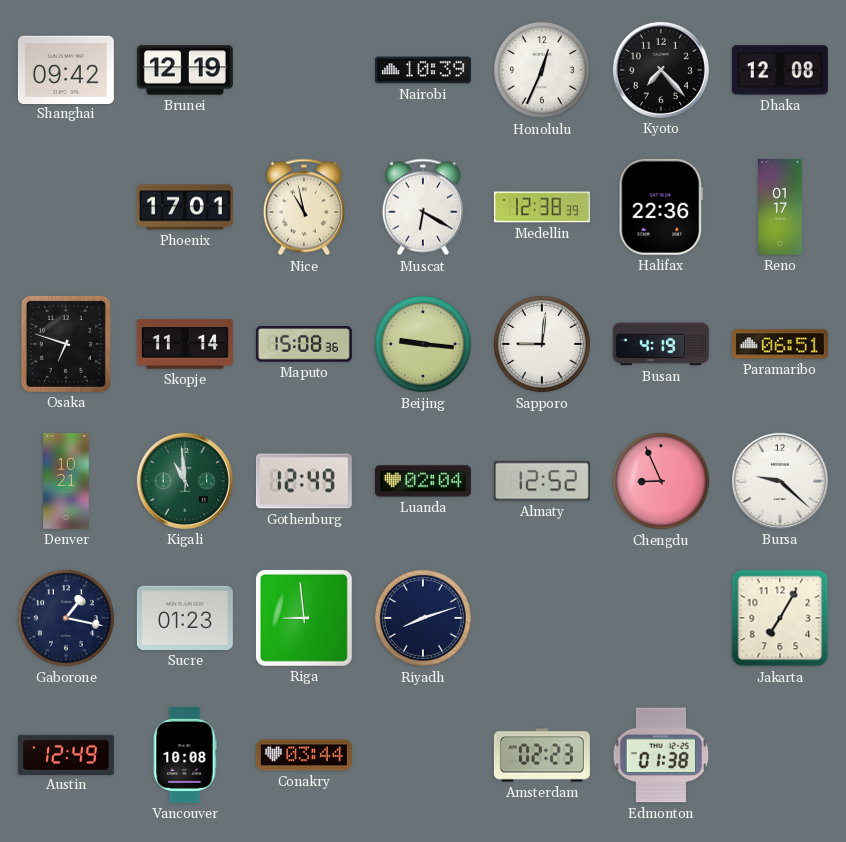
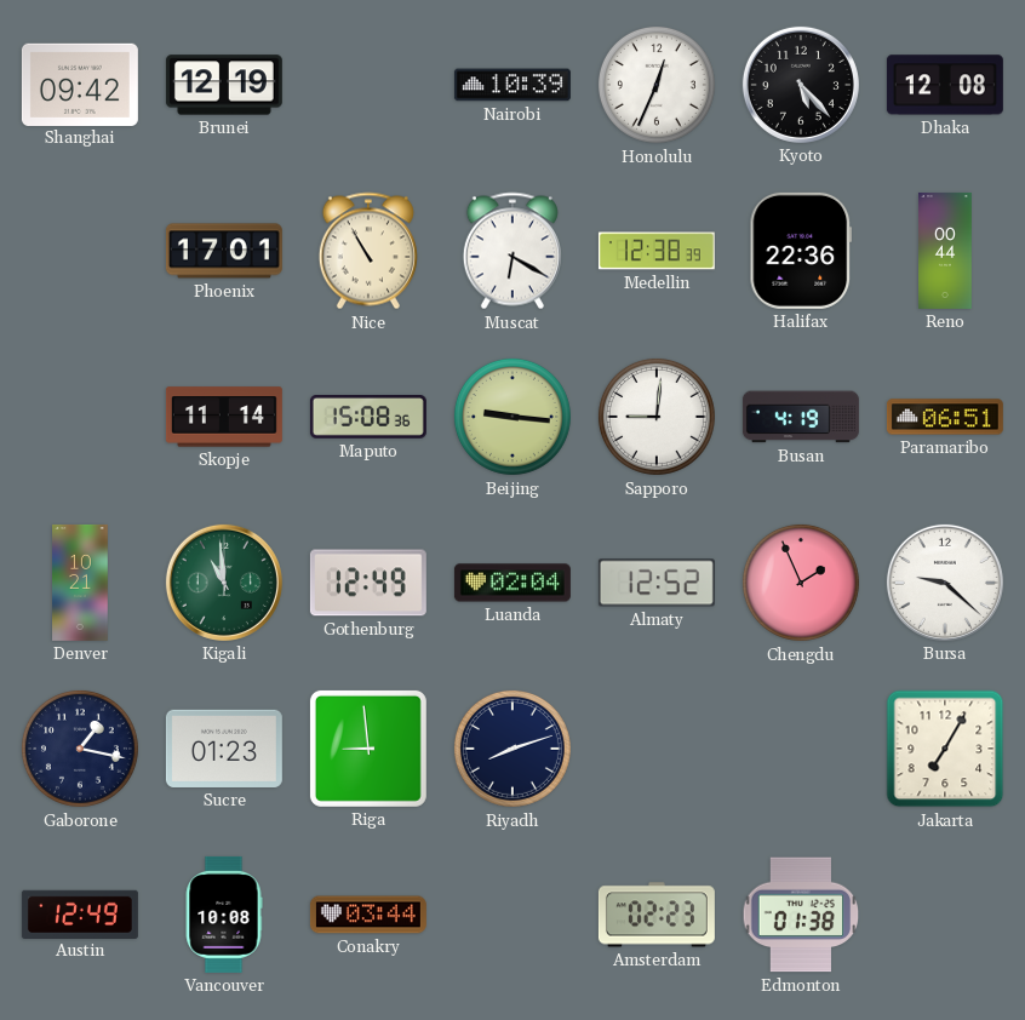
Kyoto: 7:23 -> 5:23
Nice: 10:58 -> 10:55
Reno: 01:17 -> 00:44
Osaka: 6:48 -> none
Chengdu: 8:56 -> 1:56
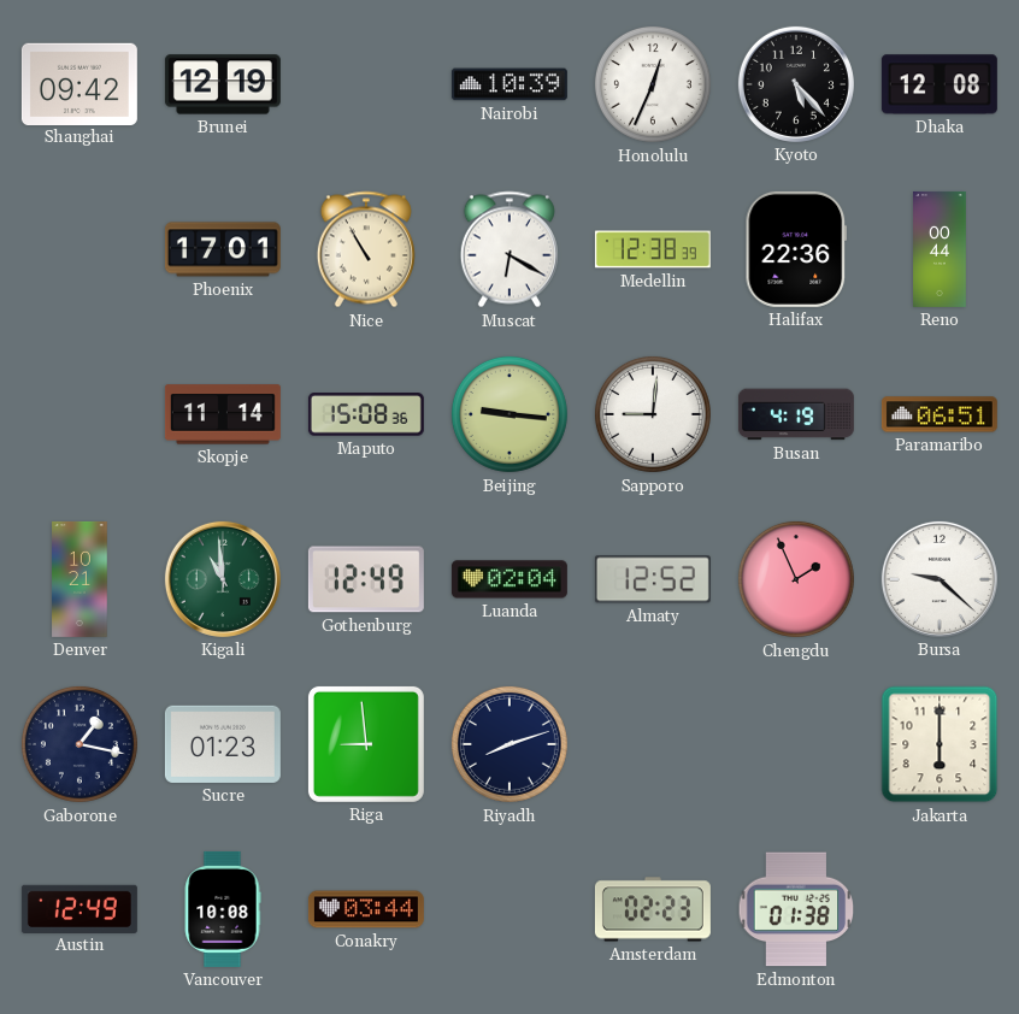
Jakarta: 7:05 -> 6:00
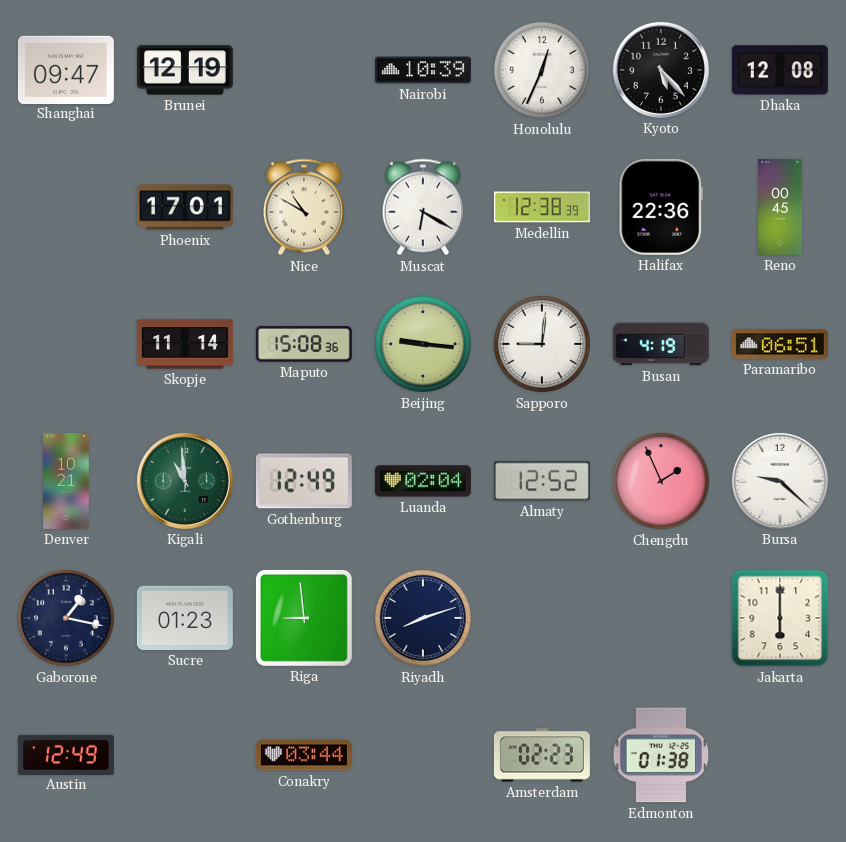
Shanghai: 09:42 -> 09:47
Nice: 10:55 -> 10:50
Reno: 00:44 -> 00:45
Vancouver: 10:08 -> none
